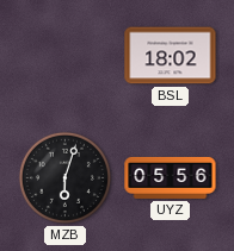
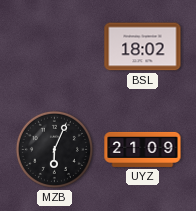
MZB: 6:03 -> 6:04
UYZ: 05:56 -> 21:09
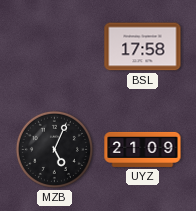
BSL: 18:02 -> 17:58
MZB: 6:04 -> 5:04
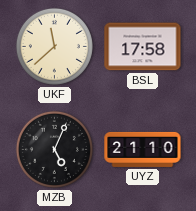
UKF: none -> 11:38
UYZ: 21:09 -> 21:10
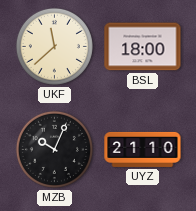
BSL: 17:58 -> 18:00
MZB: 5:04 -> 10:04
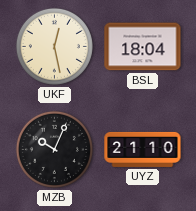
UKF: 11:38 -> 12:28
BSL: 18:00 -> 18:04
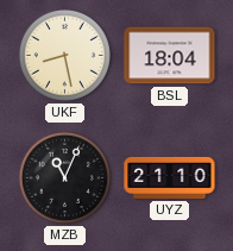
UKF: 12:28 -> 8:28
MZB: 10:04 -> 11:04
